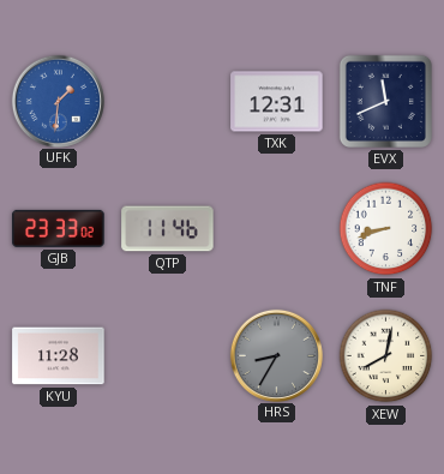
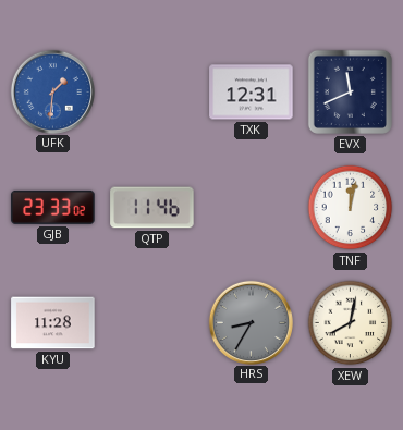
TNF: 8:42 -> 12:02
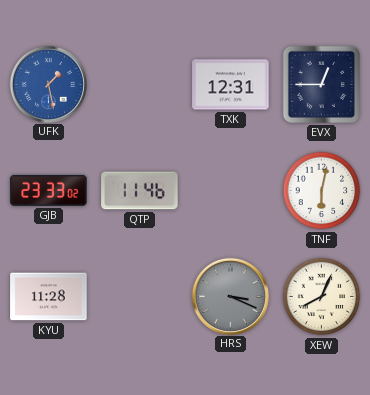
UFK: 1:31 -> 1:28
EVX: 11:41 -> 12:45
TNF: 12:02 -> 6:02
HRS: 8:35 -> 3:19
XEW: 8:02 -> 8:04
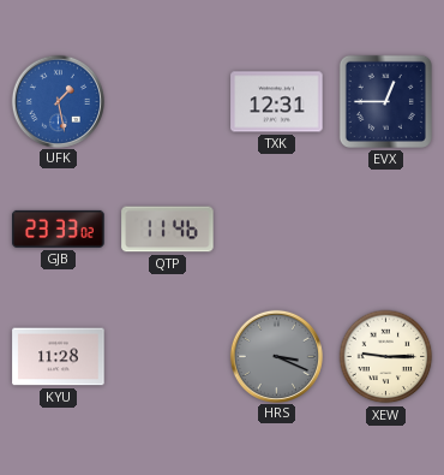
TNF: 6:02 -> none
XEW: 8:04 -> 9:15
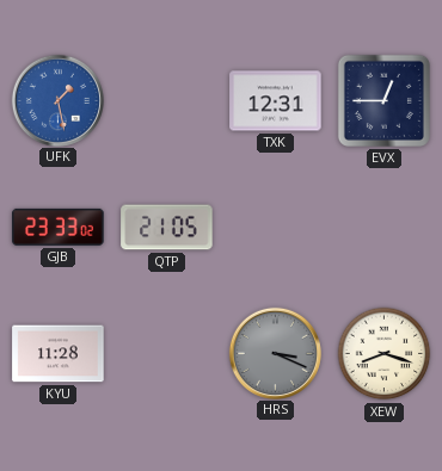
QTP: 11:46 -> 21:05
XEW: 9:15 -> 8:18
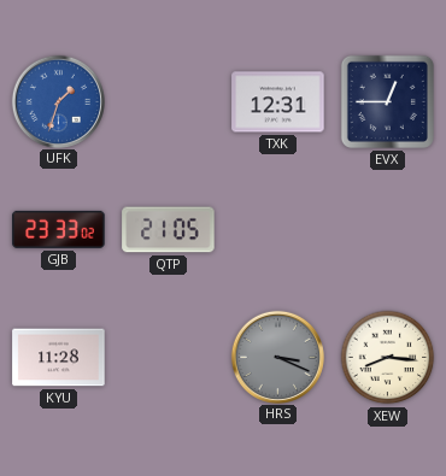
UFK: 1:28 -> 1:33
XEW: 8:18 -> 8:16
